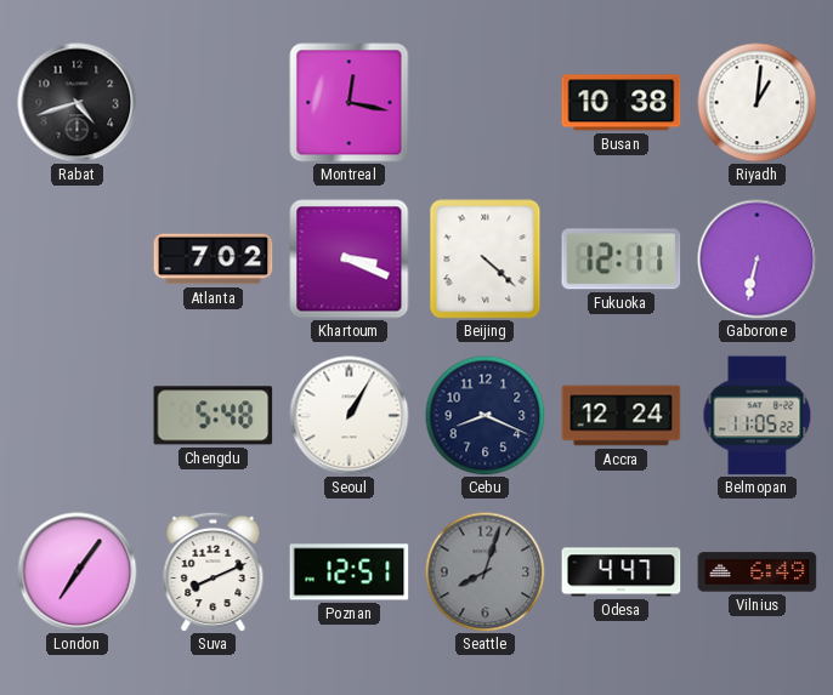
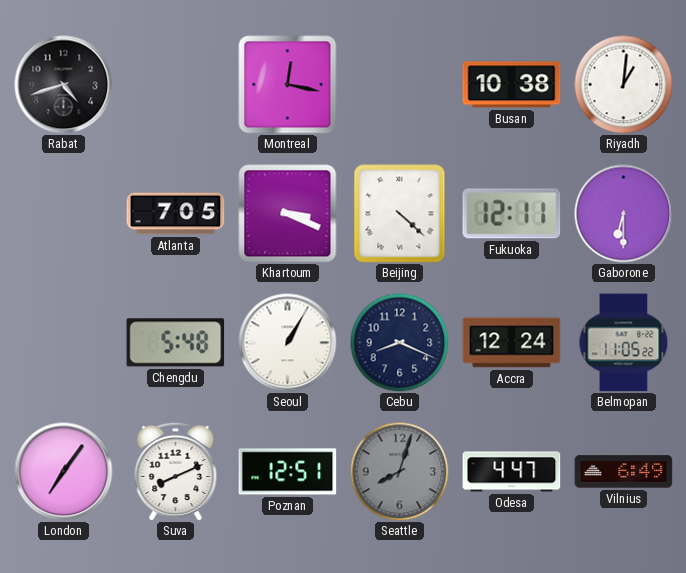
Atlanta: 7:02 -> 7:05
Gaborone: 6:32 -> 6:30
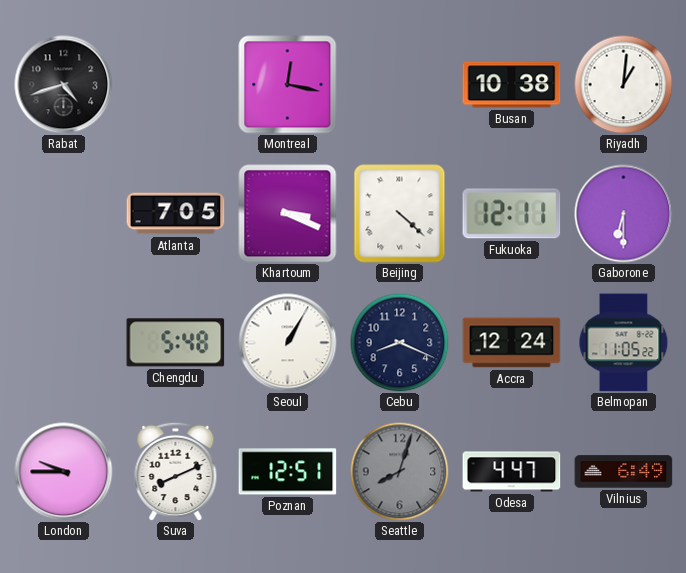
London: 7:06 -> 9:45
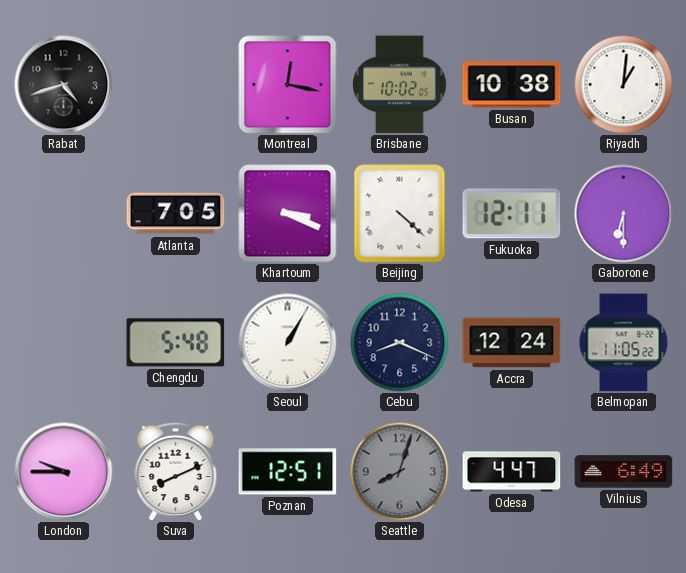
Brisbane: none -> 10:02
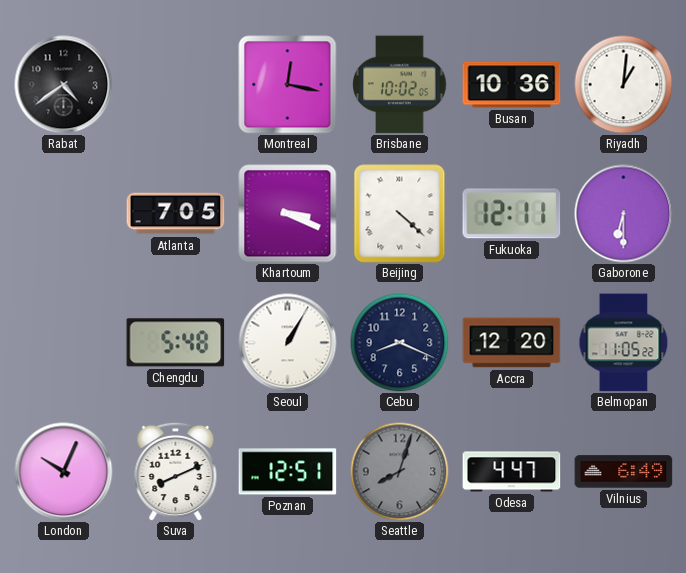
Rabat: 4:42 -> 4:39
Busan: 10:38 -> 10:36
Accra: 12:24 -> 12:20
London: 9:45 -> 10:04
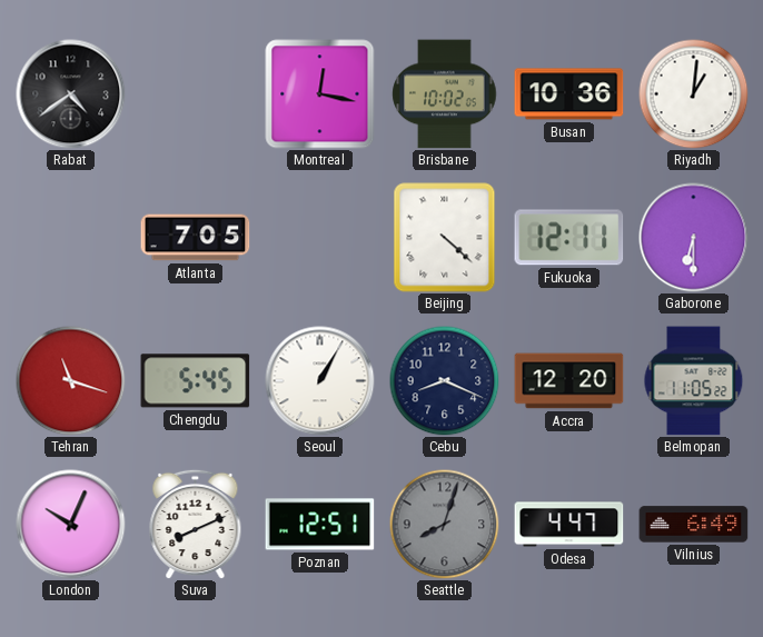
Khartoum: 3:19 -> none
Tehran: none -> 11:18
Chengdu: 5:48 -> 5:45
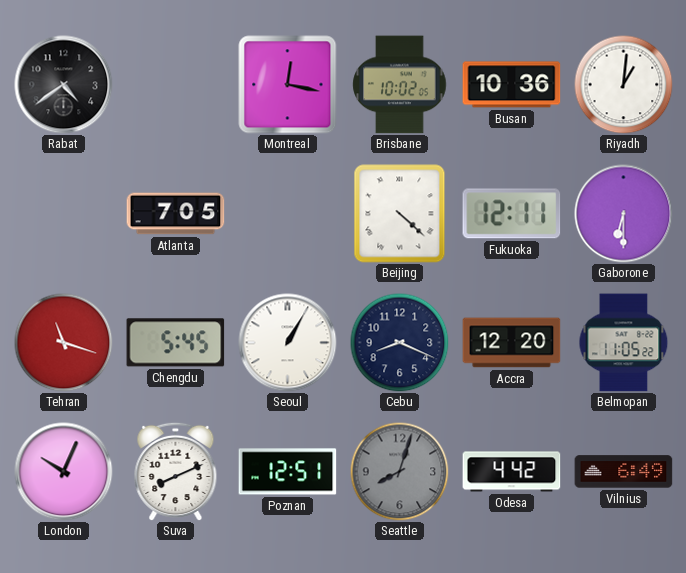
Odesa: 4:47 -> 4:42
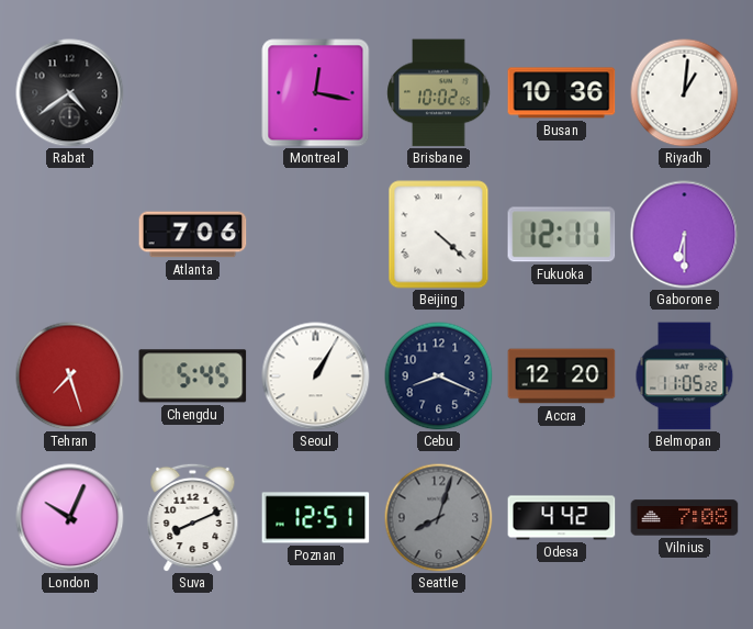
Atlanta: 7:05 -> 7:06
Tehran: 11:18 -> 7:27
Vilnius: 6:49 -> 7:08
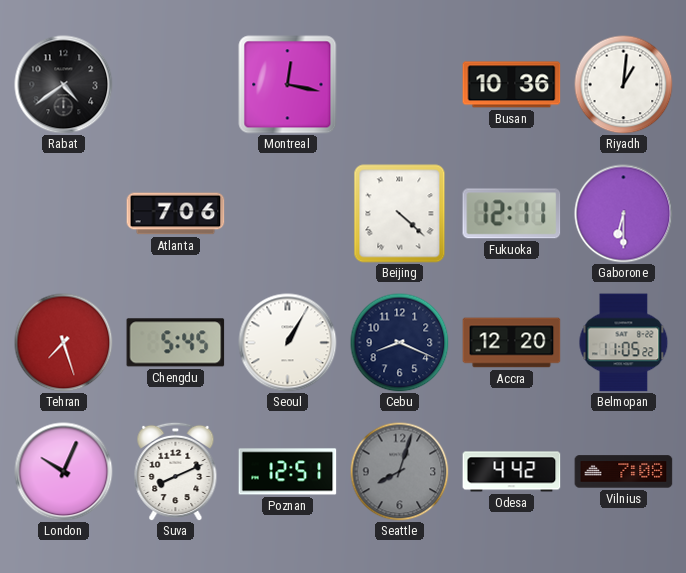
Brisbane: 10:02 -> none
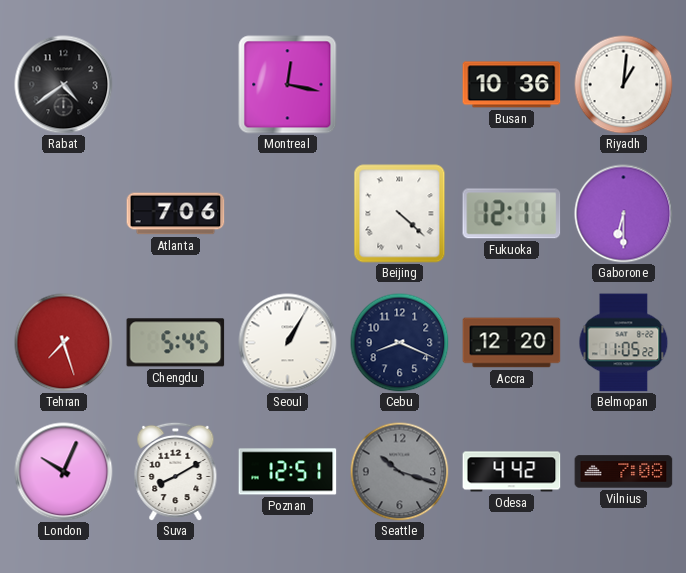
Suva: 8:11 -> 8:10
Seattle: 8:03 -> 10:18
